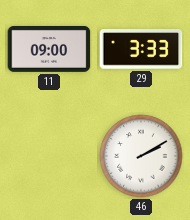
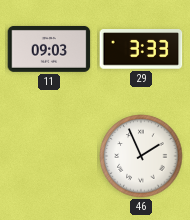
11: 09:00 -> 09:03
46: 2:10 -> 1:56
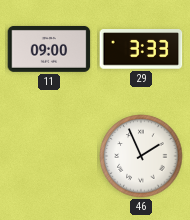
11: 09:03 -> 09:00
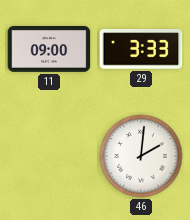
46: 1:56 -> 2:01
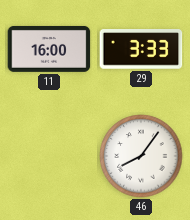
11: 09:00 -> 16:00
46: 2:01 -> 8:06
